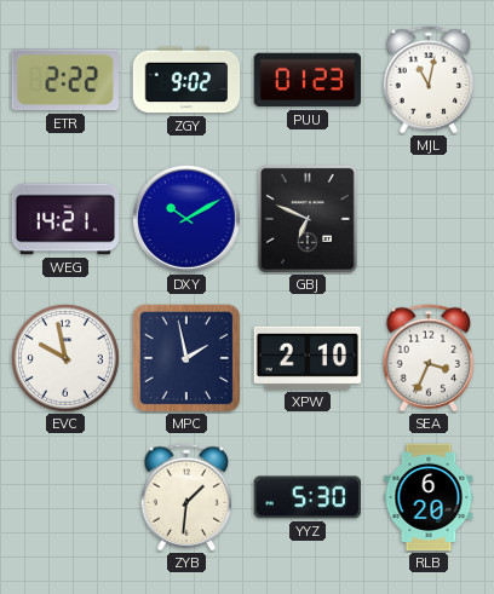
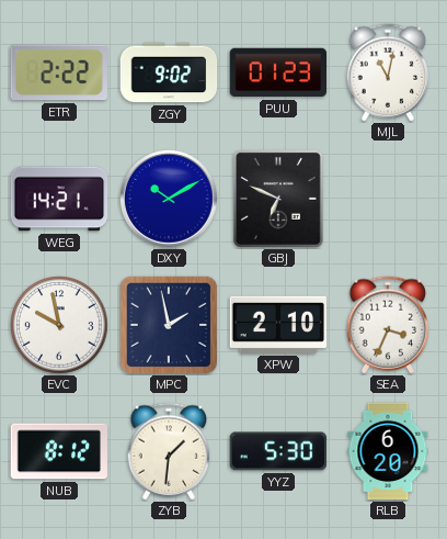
NUB: none -> 8:12
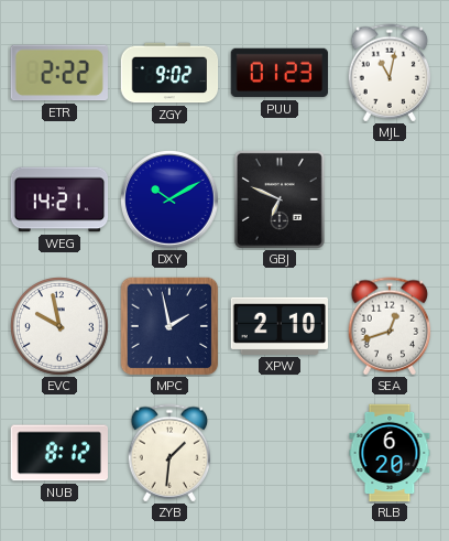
SEA: 3:34 -> 12:42
YYZ: 5:30 -> none
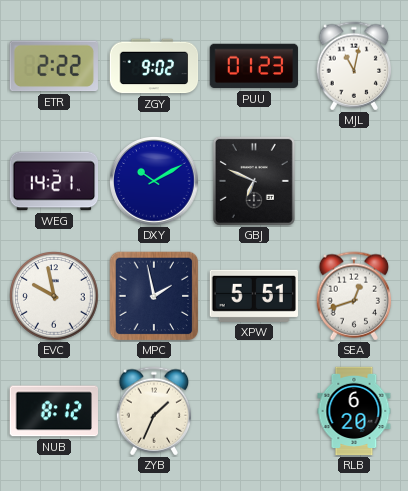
XPW: 2:10 -> 5:51
ZYB: 1:31 -> 1:34
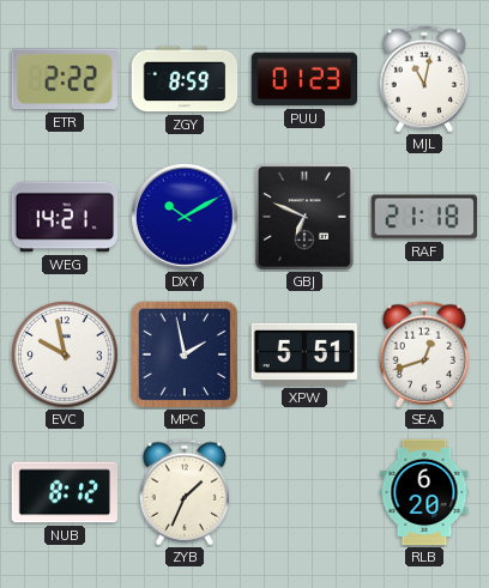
ZGY: 9:02 -> 8:59
RAF: none -> 21:18
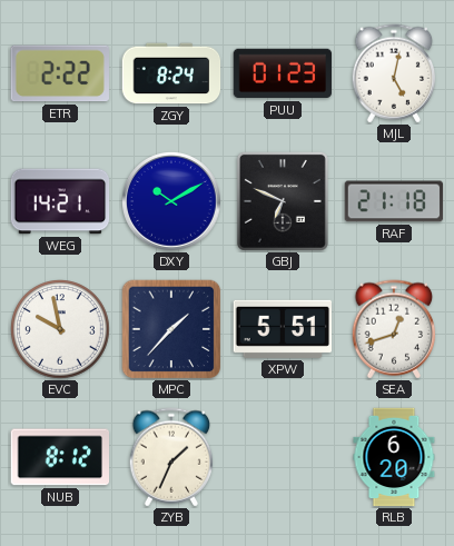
ZGY: 8:59 -> 8:24
MJL: 11:02 -> 5:02
MPC: 1:58 -> 1:37
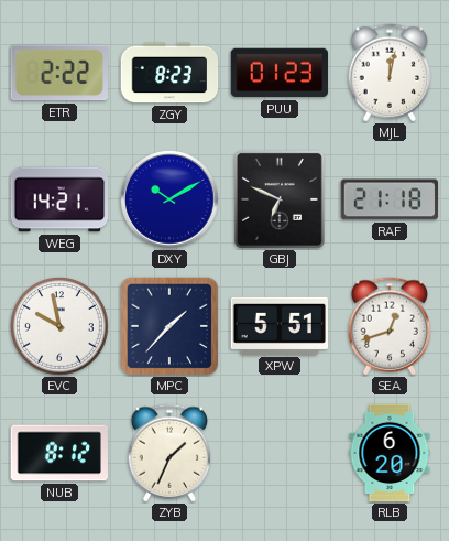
ZGY: 8:24 -> 8:23
MJL: 5:02 -> 12:02
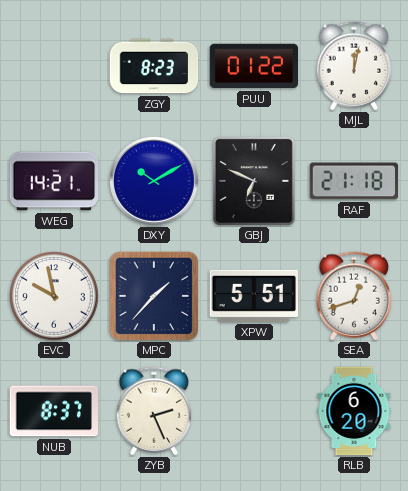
ETR: 2:22 -> none
PUU: 01:23 -> 01:22
NUB: 8:12 -> 8:37
ZYB: 1:34 -> 2:26
